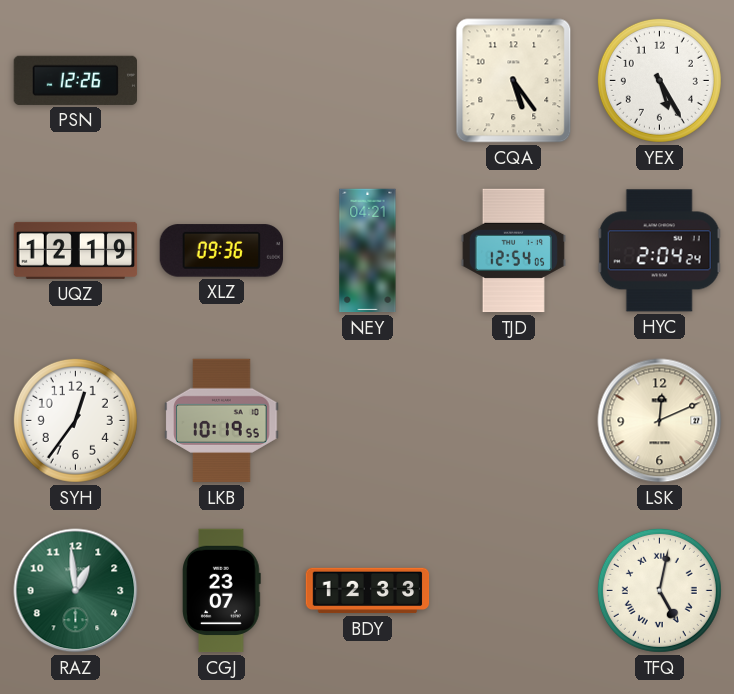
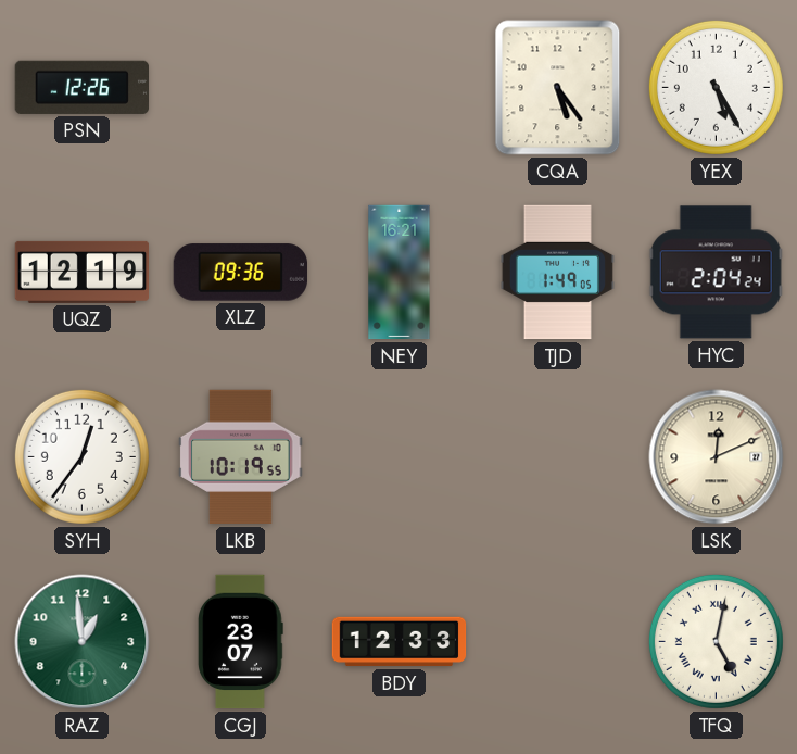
NEY: 04:21 -> 16:21
TJD: 12:54 -> 1:49
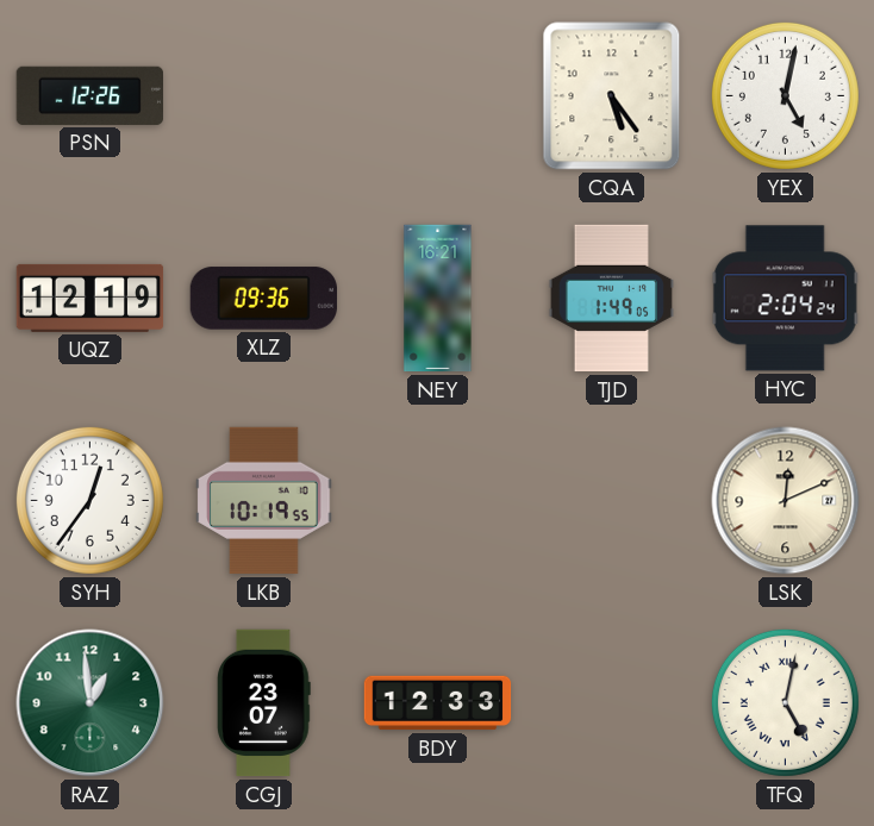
YEX: 5:25 -> 5:02
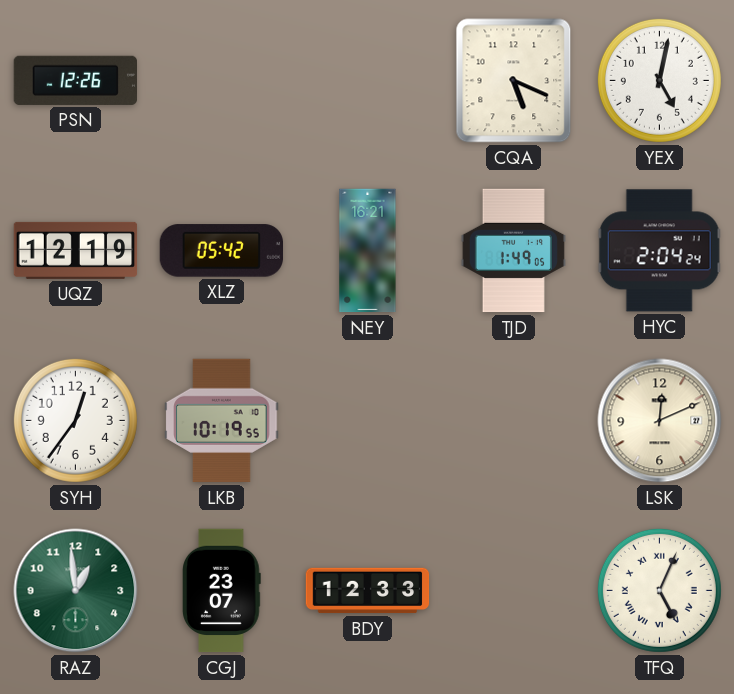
CQA: 5:24 -> 5:19
XLZ: 09:36 -> 05:42
TFQ: 5:02 -> 5:04
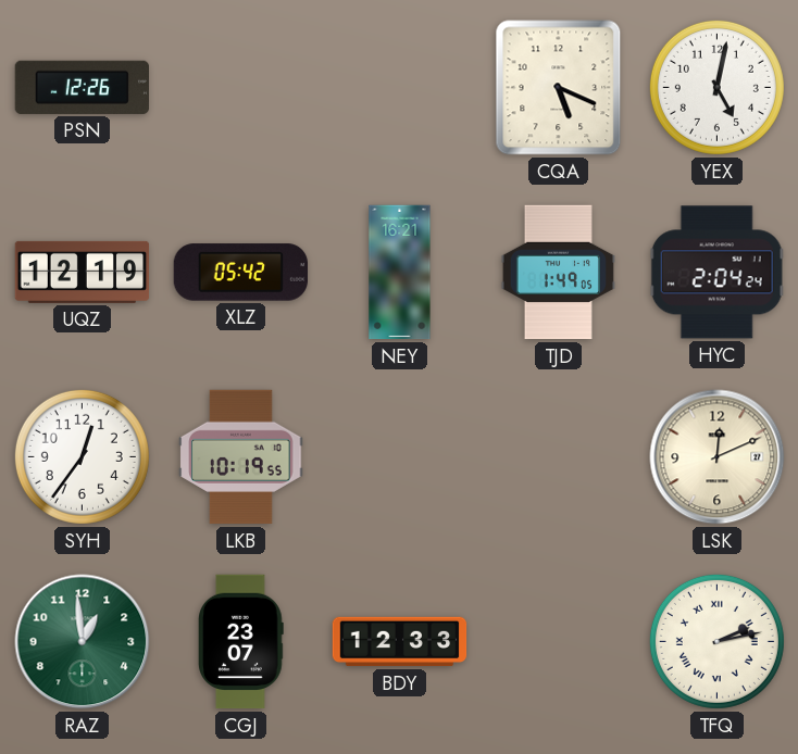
TFQ: 5:04 -> 2:13
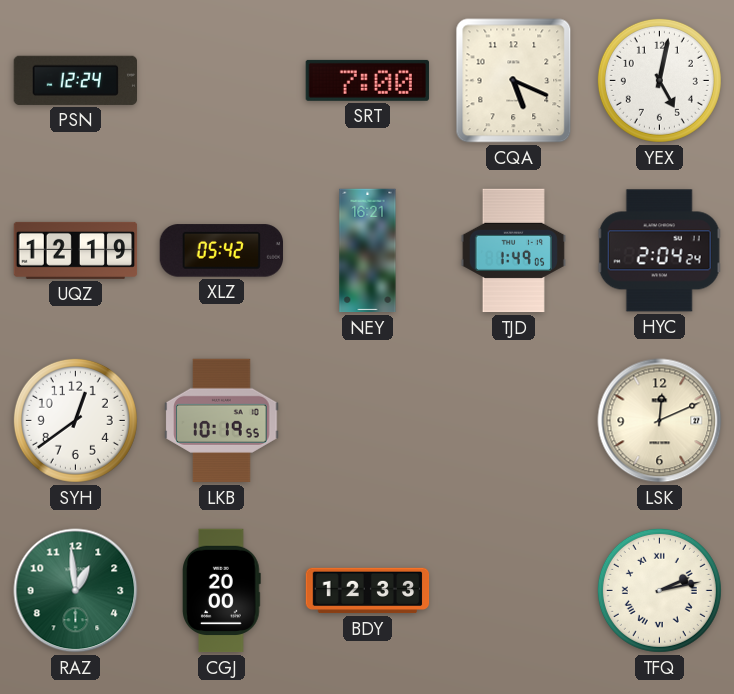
PSN: 12:26 -> 12:24
SRT: none -> 7:00
SYH: 12:36 -> 12:39
CGJ: 23:07 -> 20:00
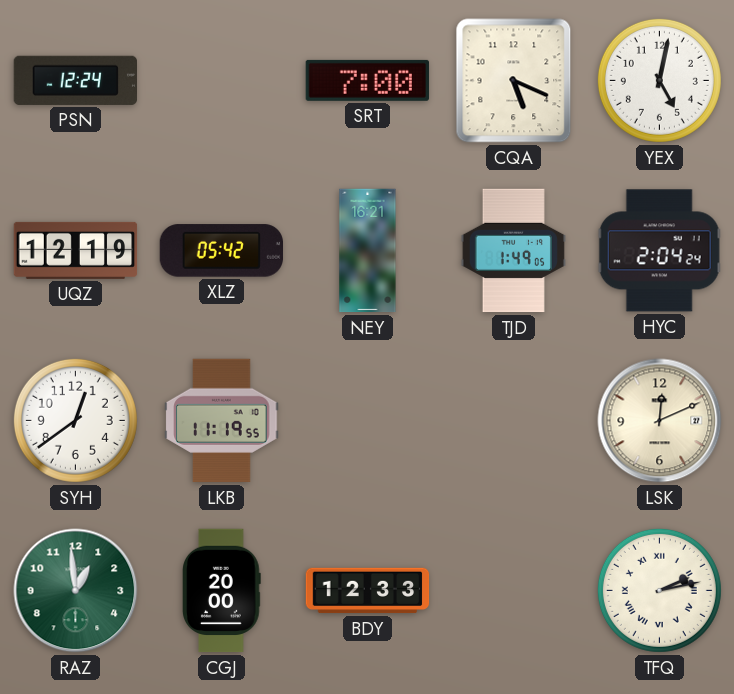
LKB: 10:19 -> 11:19
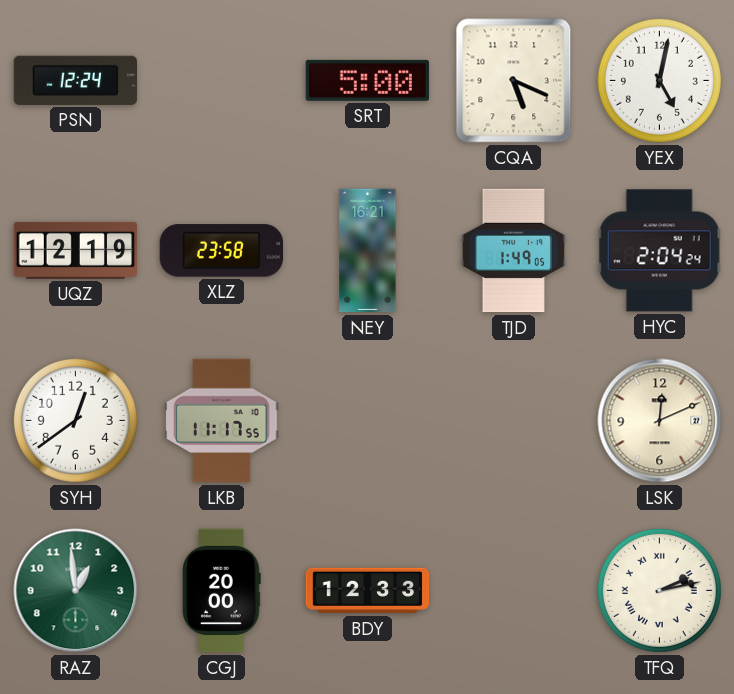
SRT: 7:00 -> 5:00
XLZ: 05:42 -> 23:58
LKB: 11:19 -> 11:17
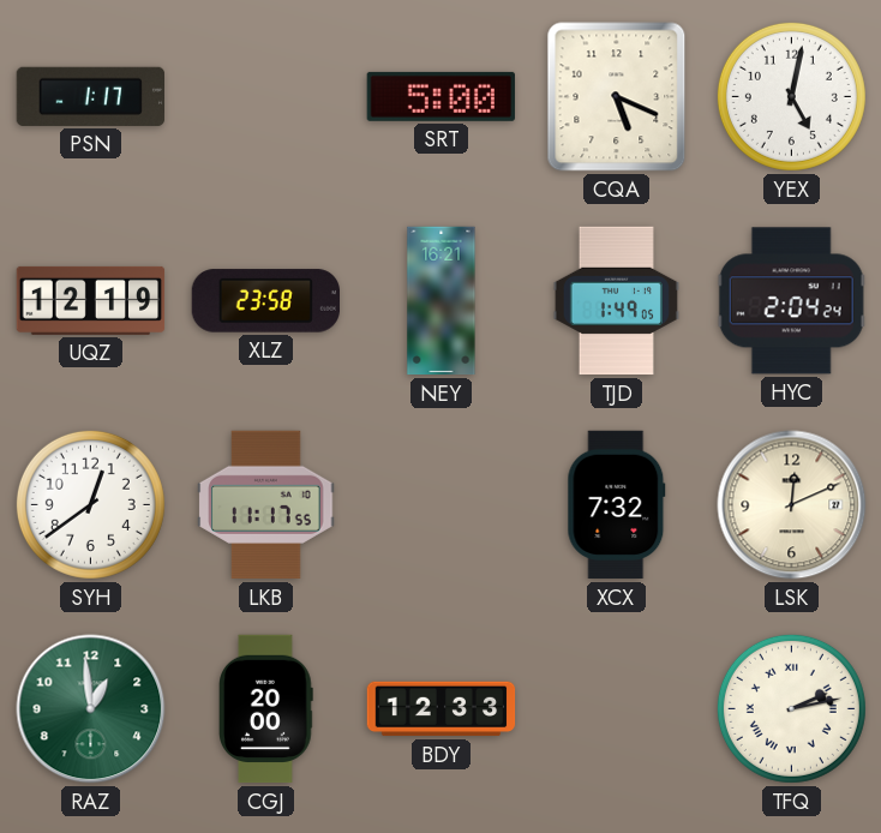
PSN: 12:24 -> 1:17
XCX: none -> 7:32
